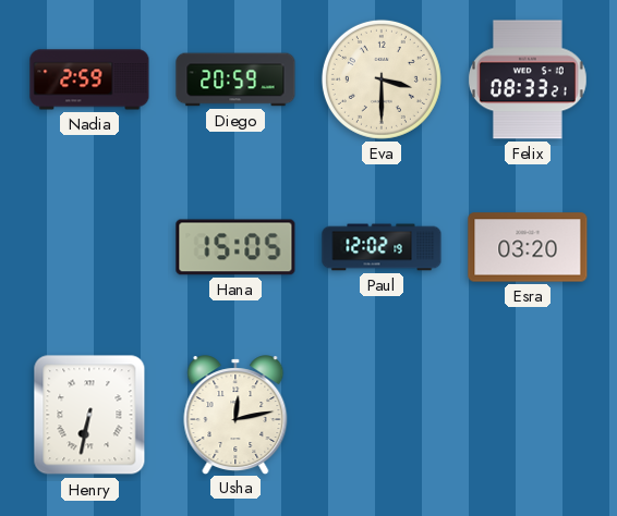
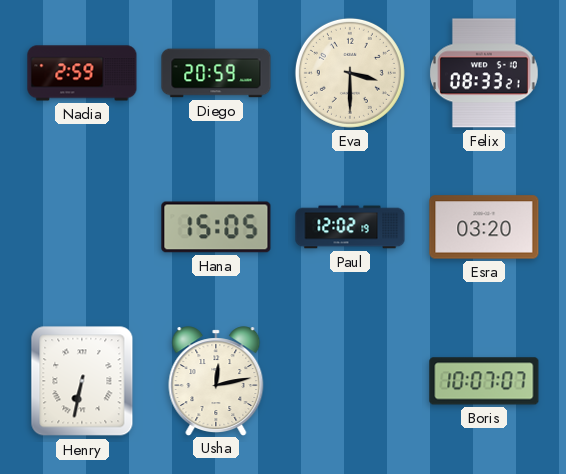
Boris: none -> 10:07
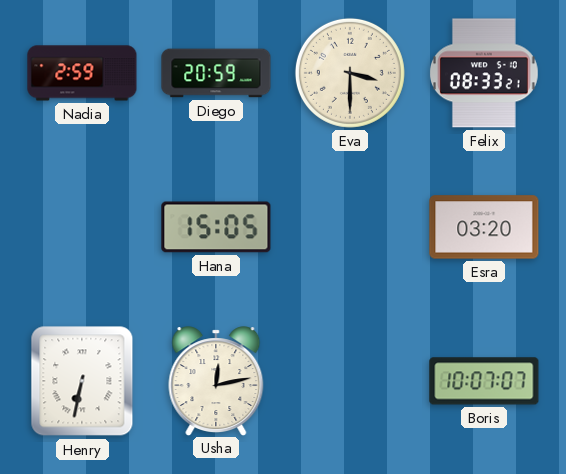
Paul: 12:02 -> none
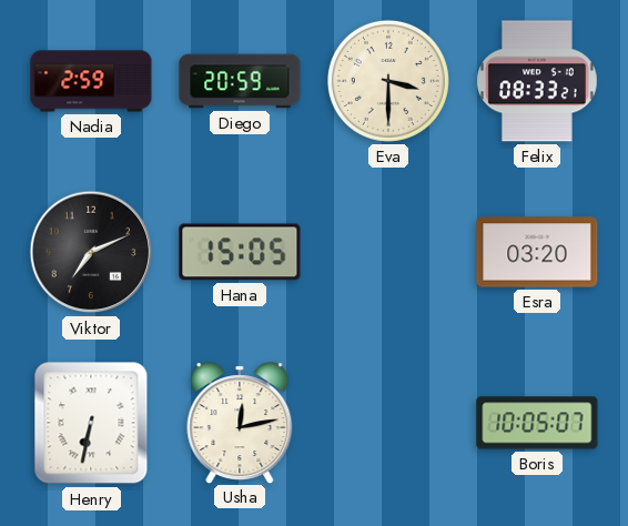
Viktor: none -> 7:11
Boris: 10:07 -> 10:05
